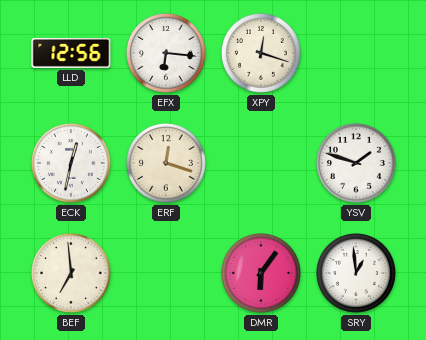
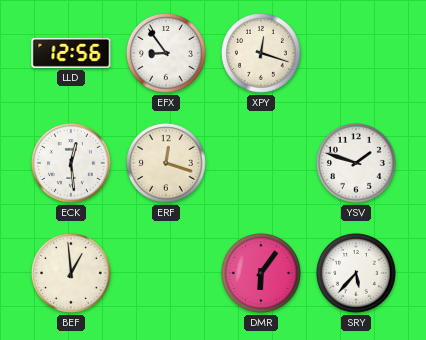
EFX: 6:16 -> 8:54
ECK: 12:32 -> 12:29
BEF: 6:59 -> 12:59
SRY: 12:59 -> 5:37
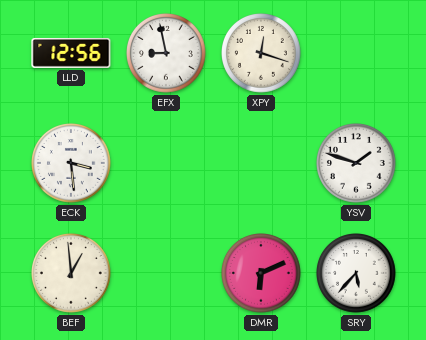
EFX: 8:54 -> 8:58
ECK: 12:29 -> 3:29
ERF: 12:18 -> none
DMR: 6:06 -> 6:11
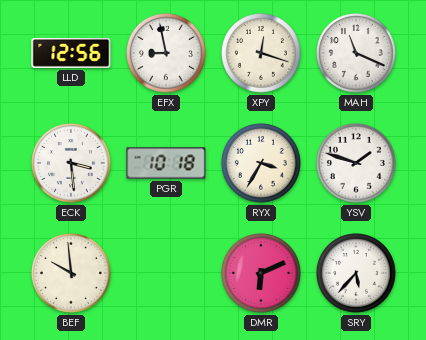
MAH: none -> 11:19
PGR: none -> 10:18
RYX: none -> 3:35
BEF: 12:59 -> 9:59
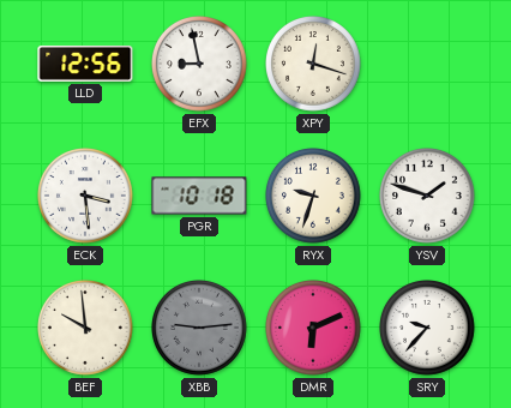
MAH: 11:19 -> none
RYX: 3:35 -> 9:33
XBB: none -> 9:14
SRY: 5:37 -> 9:37
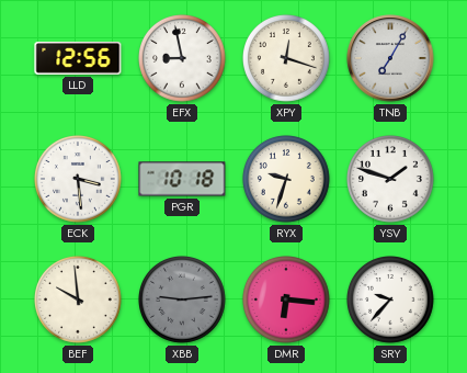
TNB: none -> 7:05
DMR: 6:11 -> 6:16
